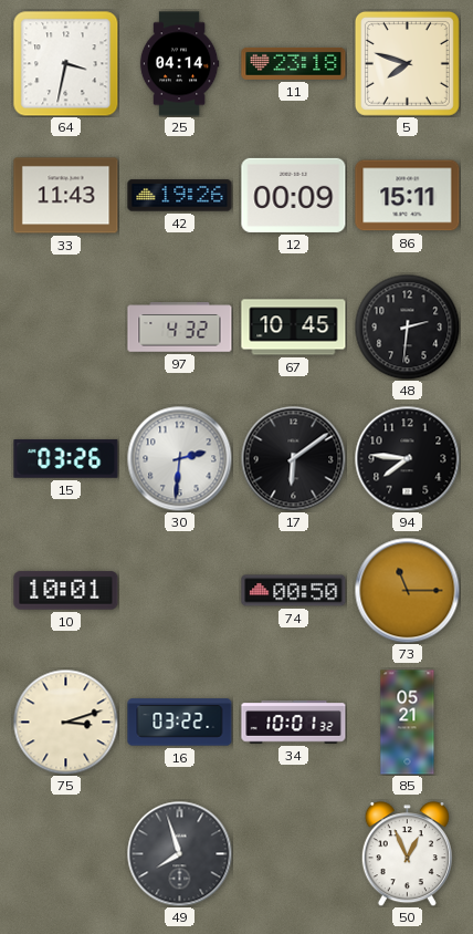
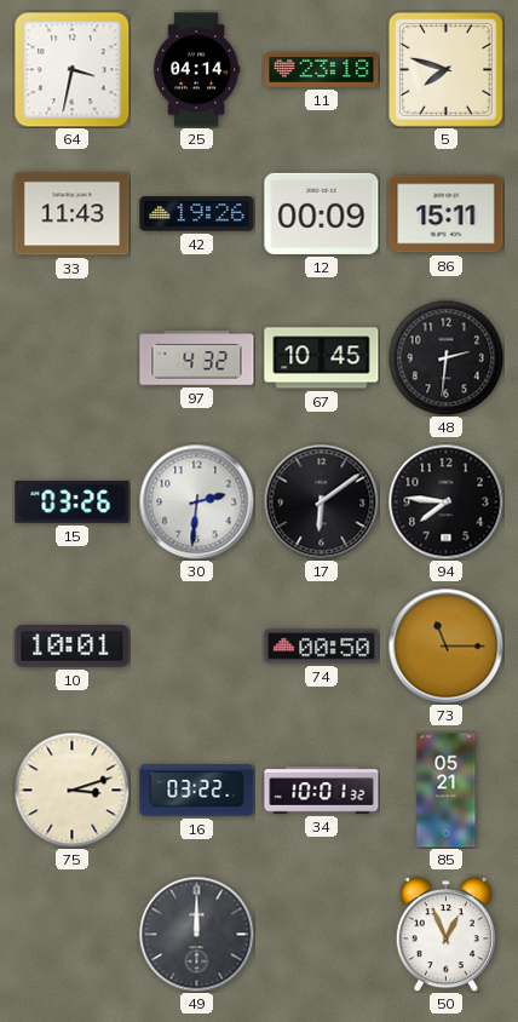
49: 7:57 -> 12:00
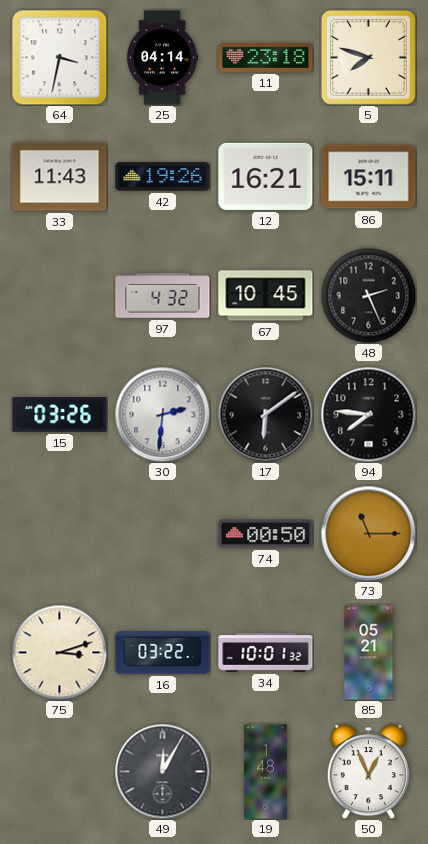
12: 00:09 -> 16:21
48: 2:31 -> 2:26
10: 10:01 -> none
49: 12:00 -> 12:05
19: none -> 1:48
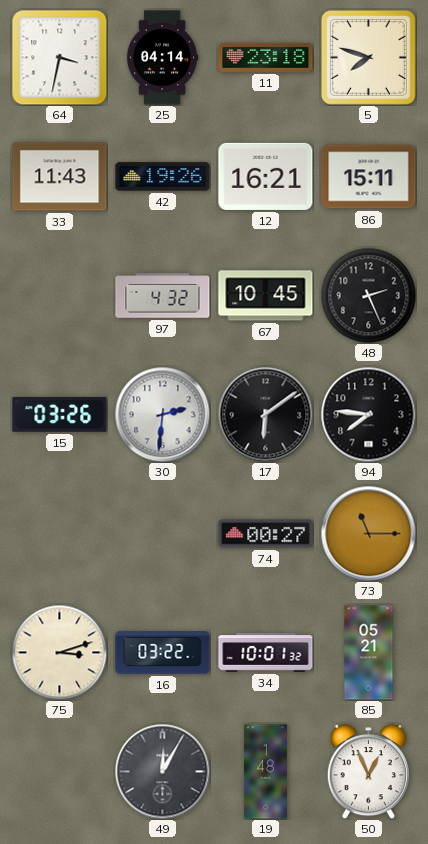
74: 00:50 -> 00:27
